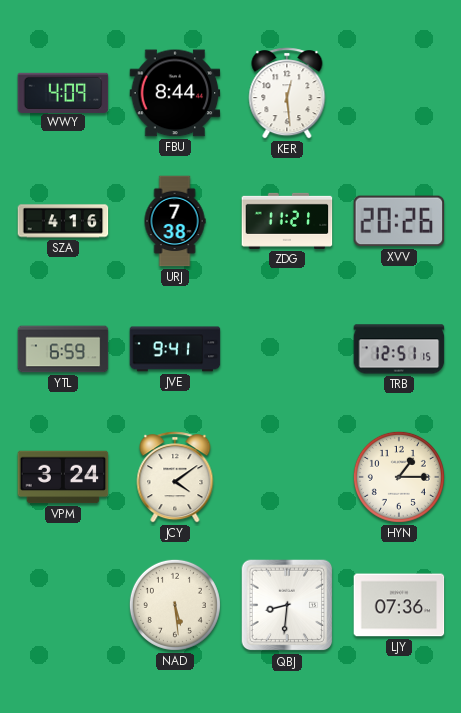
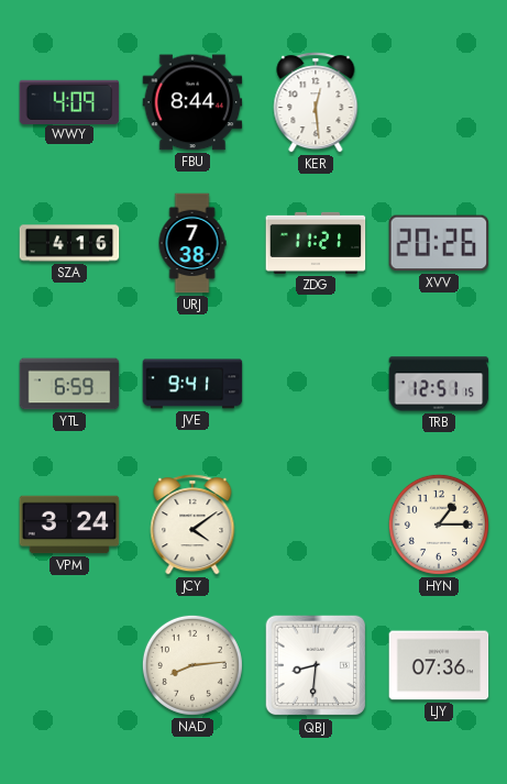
NAD: 5:29 -> 8:14
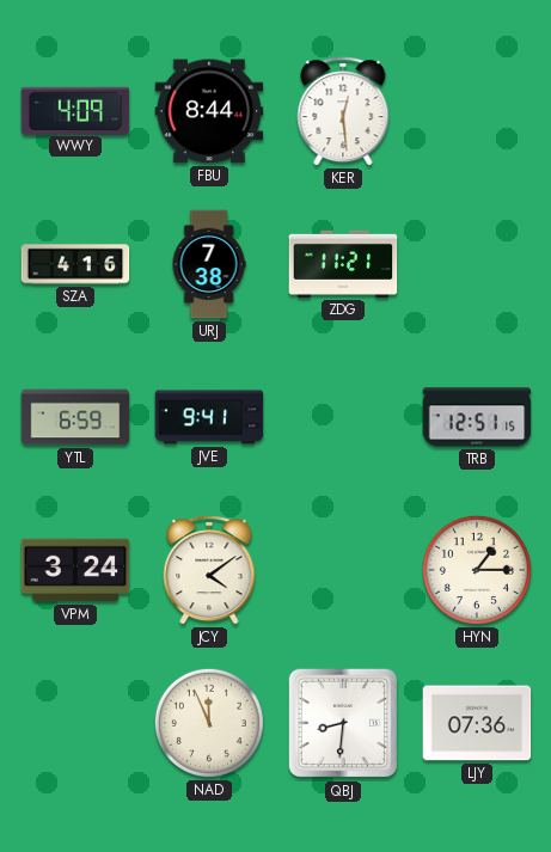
XVV: 20:26 -> none
NAD: 8:14 -> 11:56
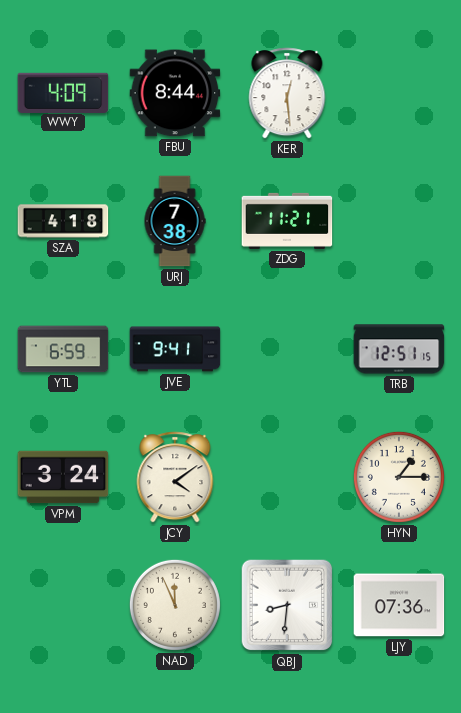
SZA: 4:16 -> 4:18
